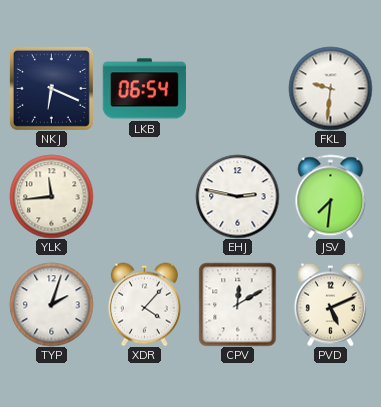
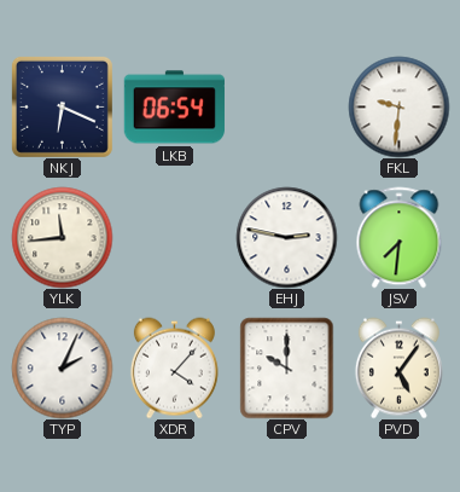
TYP: 2:03 -> 2:04
CPV: 12:10 -> 10:00
PVD: 5:11 -> 5:06
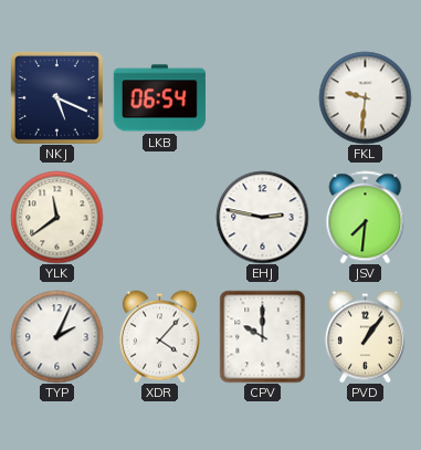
NKJ: 6:19 -> 5:19
YLK: 11:44 -> 11:39
PVD: 5:06 -> 1:06
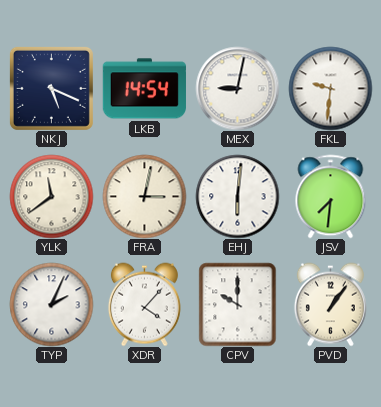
LKB: 06:54 -> 14:54
MEX: none -> 9:02
FRA: none -> 3:02
EHJ: 2:47 -> 6:01
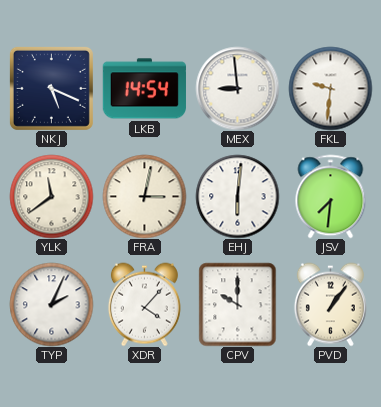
MEX: 9:02 -> 8:59
